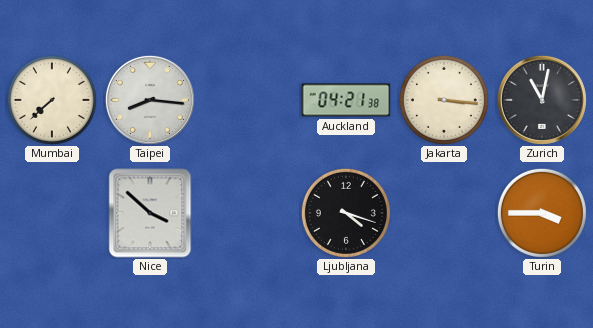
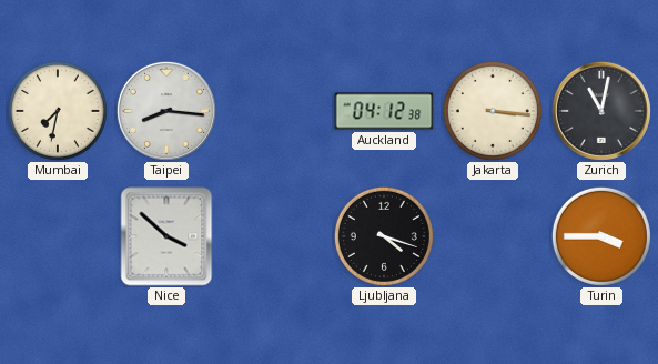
Mumbai: 7:38 -> 7:32
Auckland: 04:21 -> 04:12
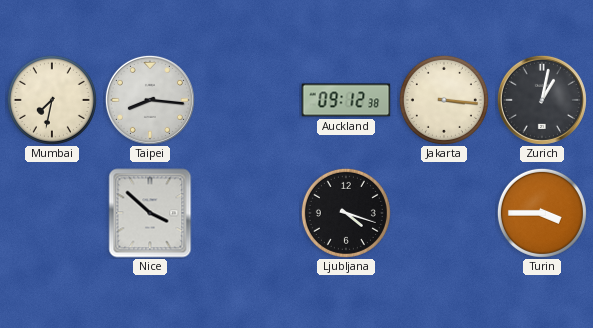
Auckland: 04:12 -> 09:12
Zurich: 11:02 -> 1:02
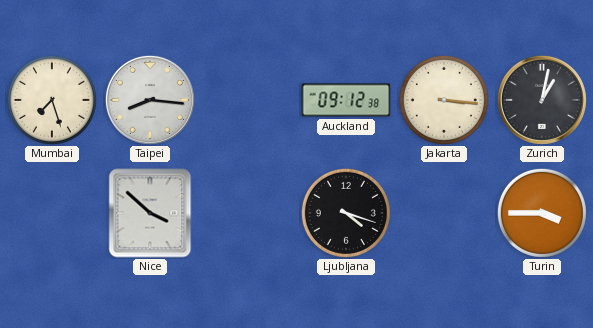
Mumbai: 7:32 -> 7:27
